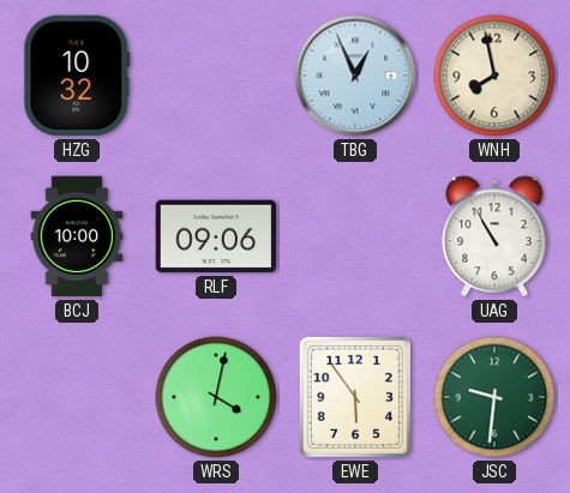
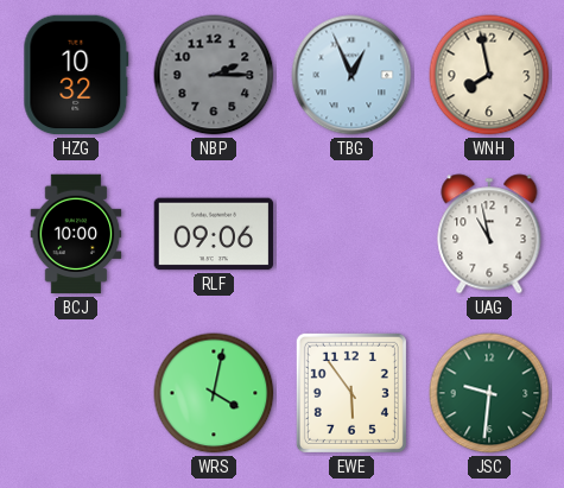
NBP: none -> 2:15
UAG: 10:55 -> 10:58
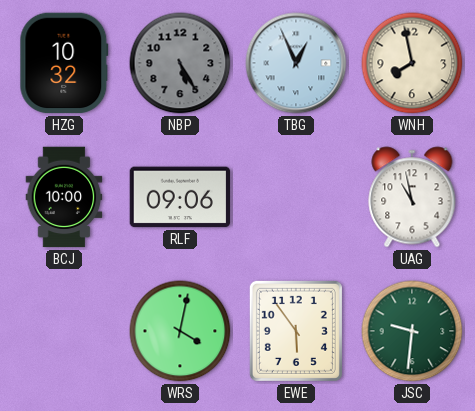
NBP: 2:15 -> 5:25
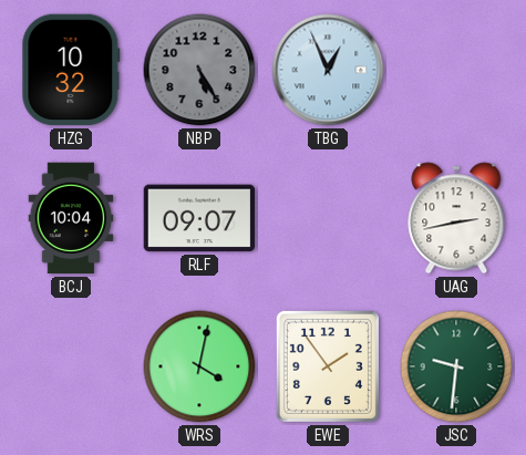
WNH: 7:58 -> none
BCJ: 10:00 -> 10:04
RLF: 09:06 -> 09:07
UAG: 10:58 -> 2:43
EWE: 5:54 -> 1:54
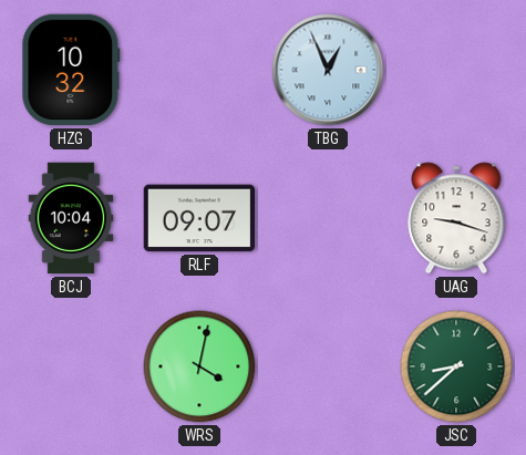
NBP: 5:25 -> none
UAG: 2:43 -> 9:18
EWE: 1:54 -> none
JSC: 9:31 -> 8:38
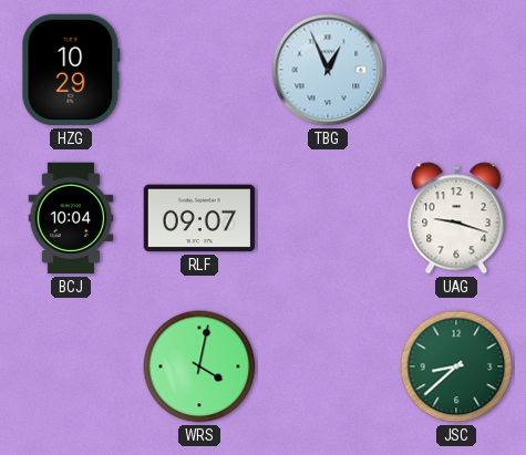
HZG: 10:32 -> 10:29
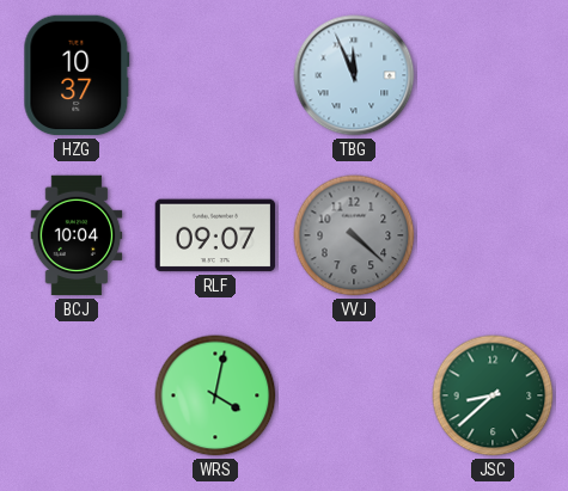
HZG: 10:29 -> 10:37
TBG: 12:56 -> 11:56
VVJ: none -> 4:22
UAG: 9:18 -> none
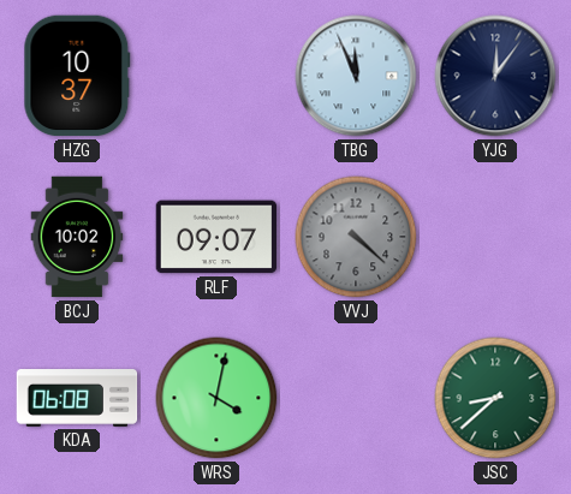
YJG: none -> 12:06
BCJ: 10:04 -> 10:02
KDA: none -> 06:08
